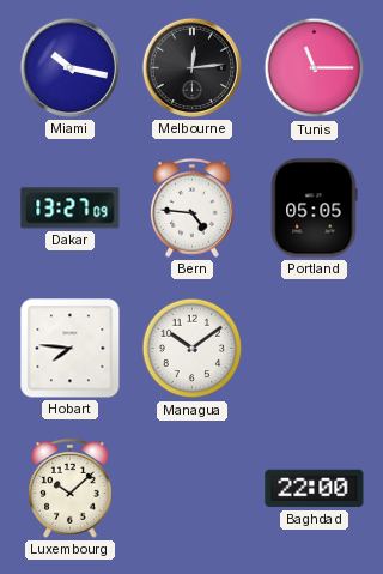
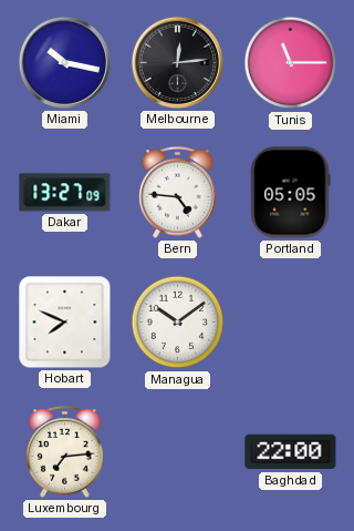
Hobart: 7:46 -> 7:49
Luxembourg: 10:08 -> 7:14
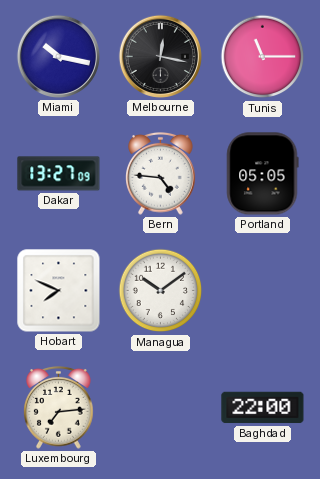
Melbourne: 12:14 -> 12:17
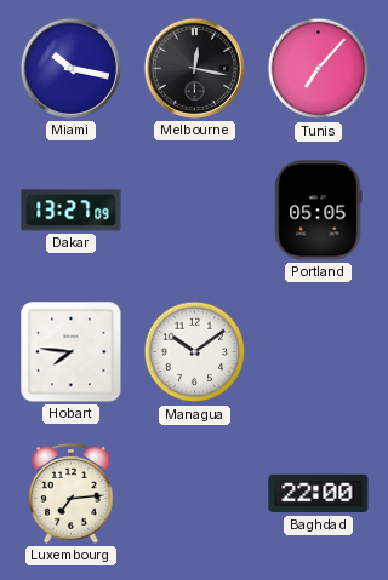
Tunis: 11:15 -> 7:07
Bern: 4:46 -> none
Hobart: 7:49 -> 7:46
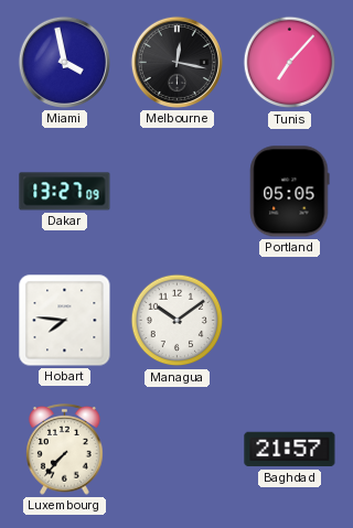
Miami: 10:17 -> 3:58
Luxembourg: 7:14 -> 7:37
Baghdad: 22:00 -> 21:57
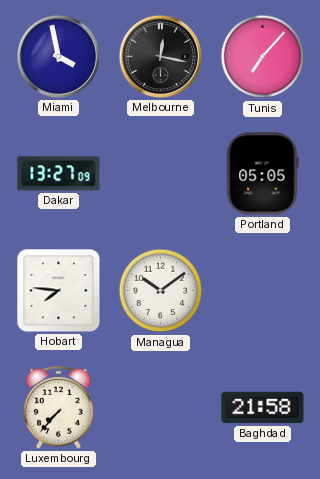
Baghdad: 21:57 -> 21:58
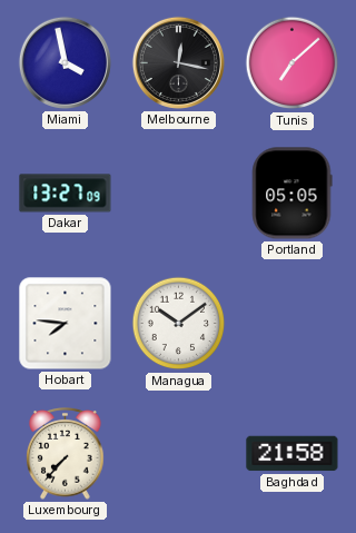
Tunis: 7:07 -> 7:08
